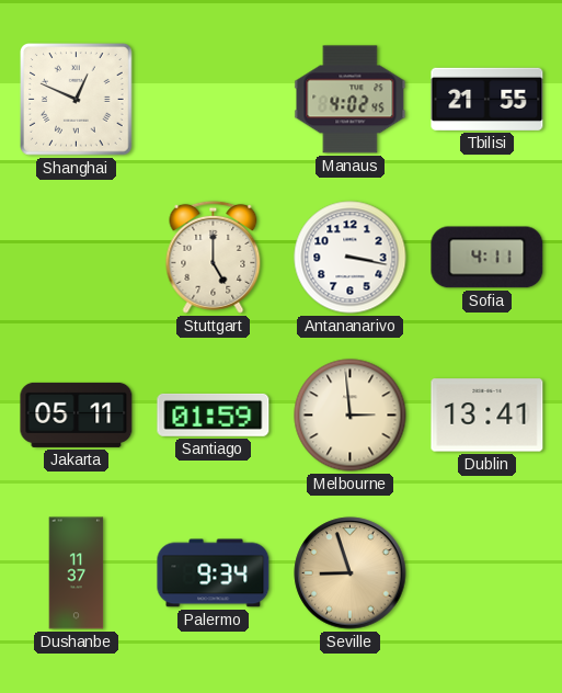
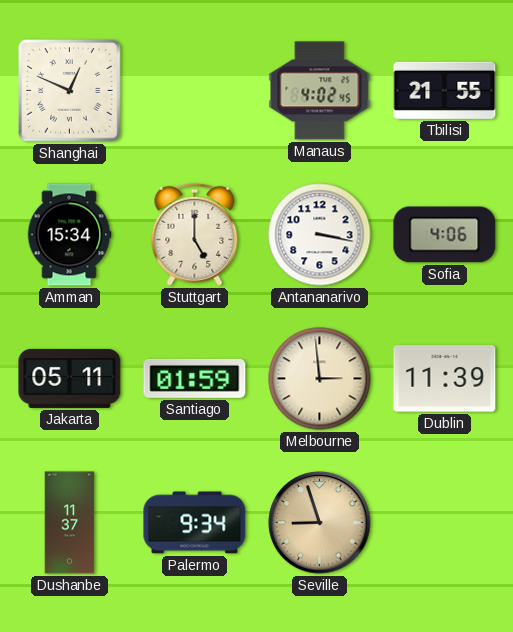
Amman: none -> 15:34
Sofia: 4:11 -> 4:06
Dublin: 13:41 -> 11:39
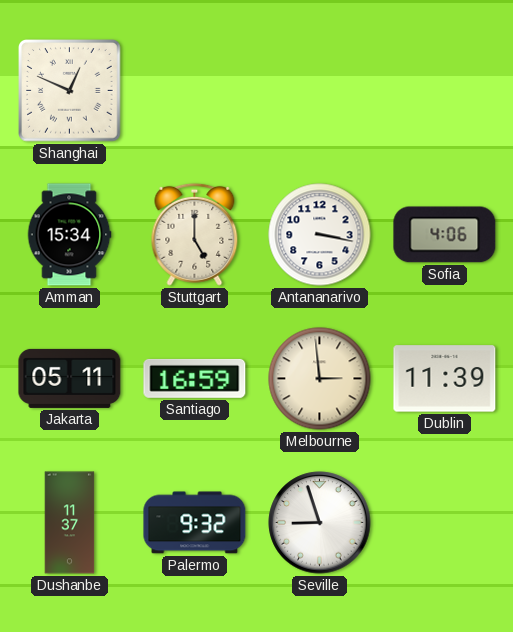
Manaus: 4:02 -> none
Tbilisi: 21:55 -> none
Santiago: 01:59 -> 16:59
Palermo: 9:34 -> 9:32
Seville dial: champagne -> white
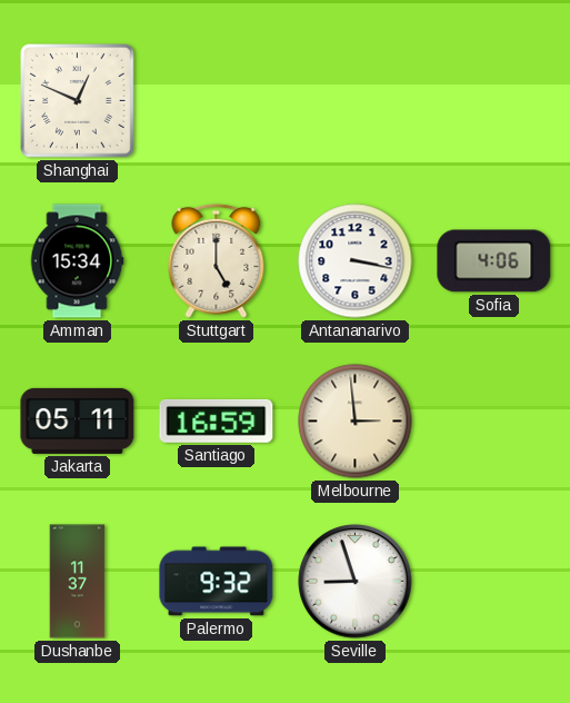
Dublin: 11:39 -> none
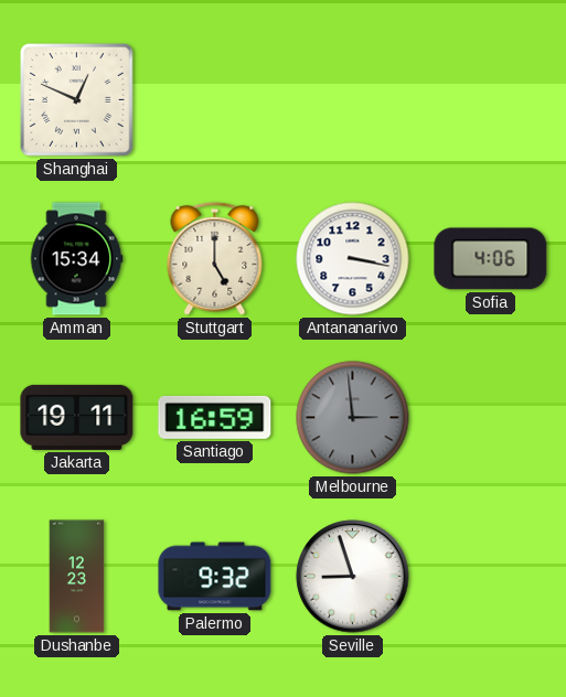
Jakarta: 05:11 -> 19:11
Melbourne dial: cream -> grey
Dushanbe: 11:37 -> 12:23
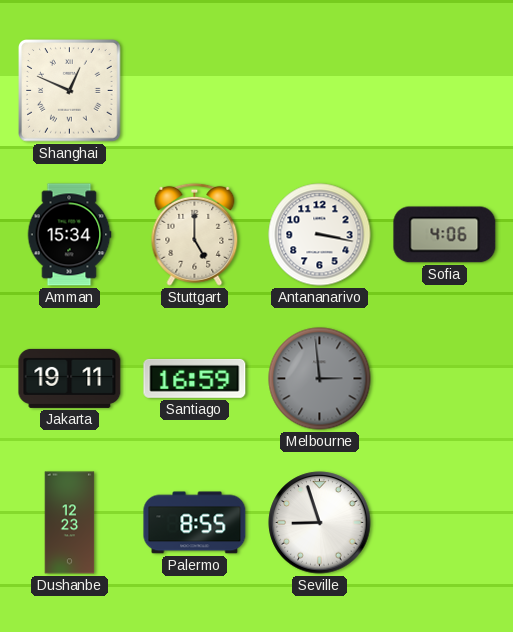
Palermo: 9:32 -> 8:55
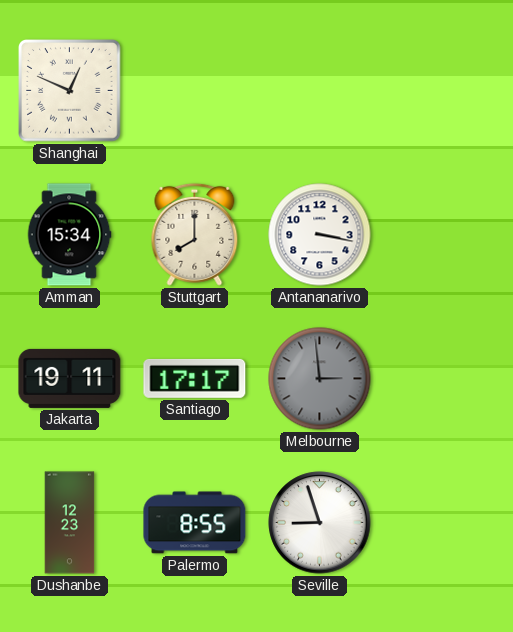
Stuttgart: 5:00 -> 8:00
Sofia: 4:06 -> none
Santiago: 16:59 -> 17:17
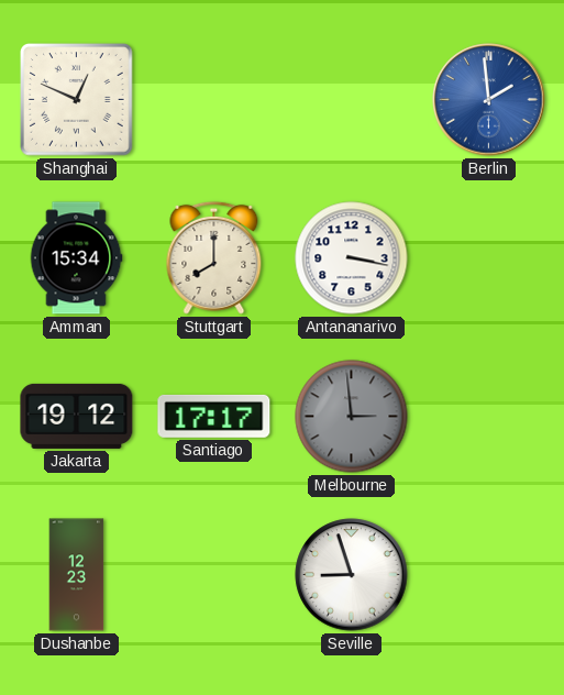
Berlin: none -> 1:59
Jakarta: 19:11 -> 19:12
Palermo: 8:55 -> none
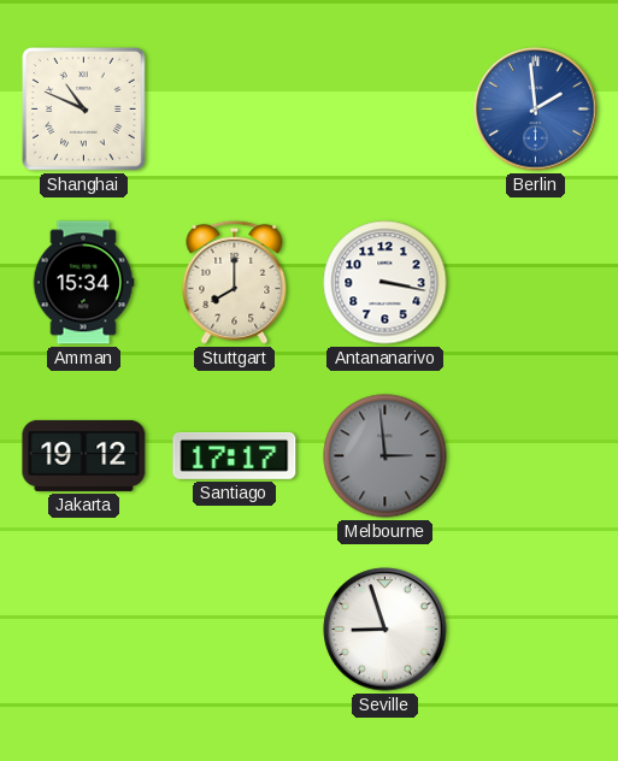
Shanghai: 12:49 -> 10:49
Dushanbe: 12:23 -> none
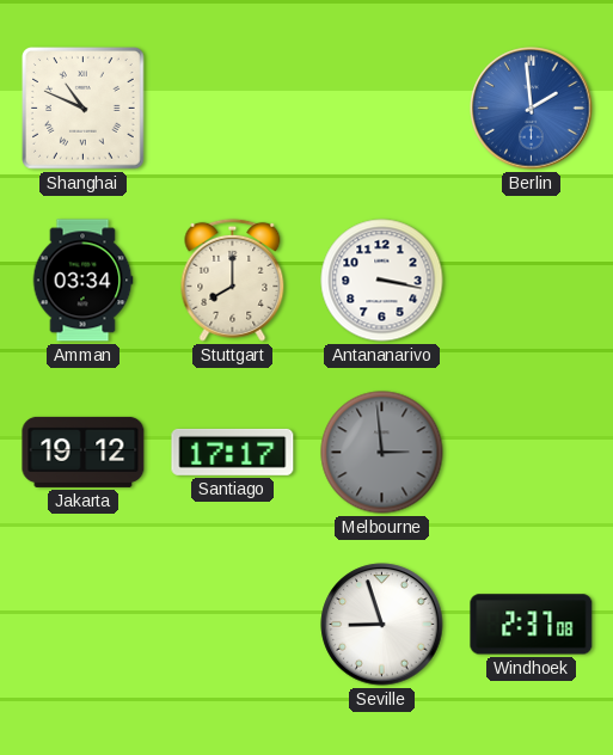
Amman: 15:34 -> 03:34
Windhoek: none -> 2:37
